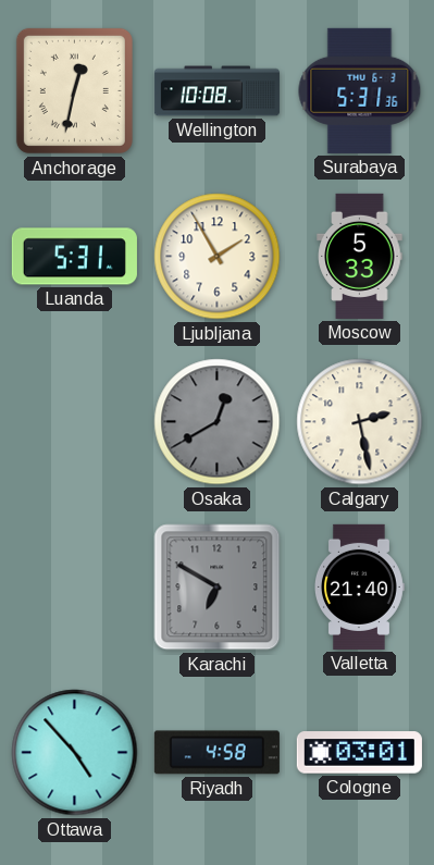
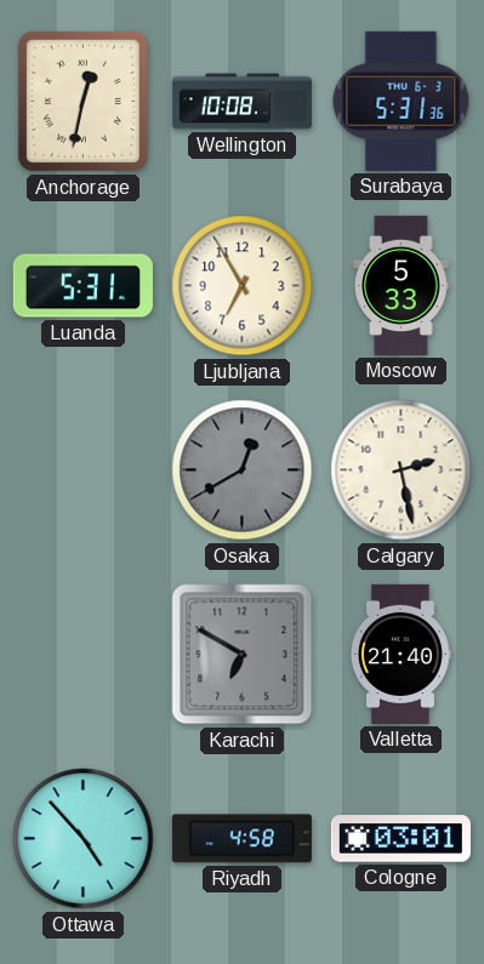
Ljubljana: 1:55 -> 6:55
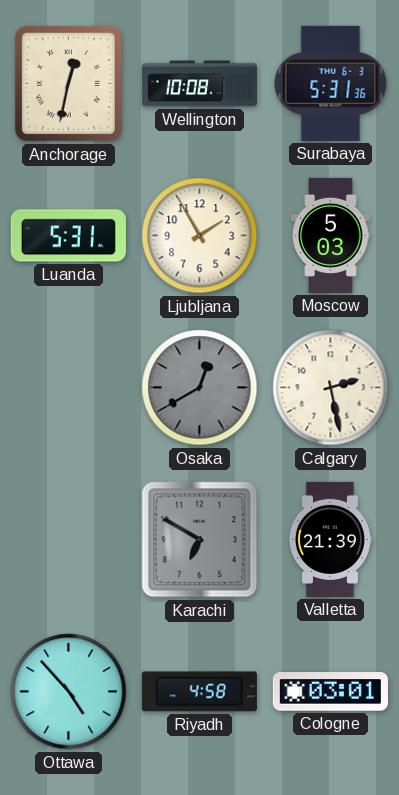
Ljubljana: 6:55 -> 1:55
Moscow: 5:33 -> 5:03
Valletta: 21:40 -> 21:39
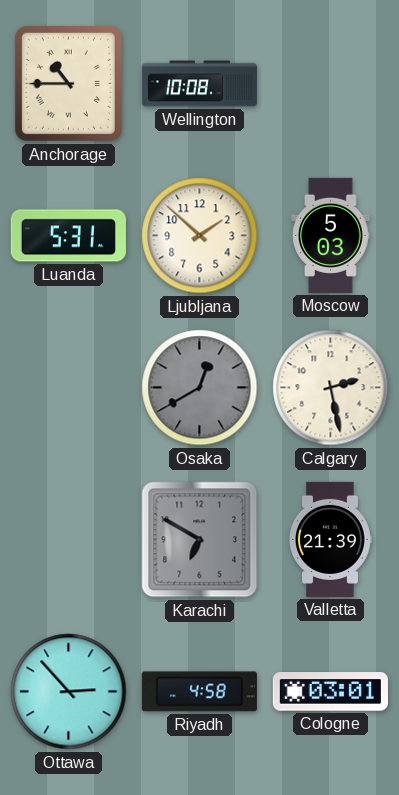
Anchorage: 12:32 -> 10:45
Surabaya: 5:31 -> none
Ljubljana: 1:55 -> 1:52
Ottawa: 4:53 -> 2:53
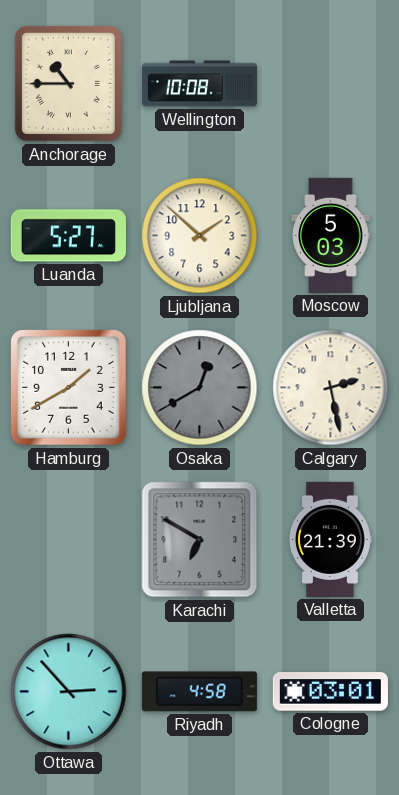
Luanda: 5:31 -> 5:27
Hamburg: none -> 1:40
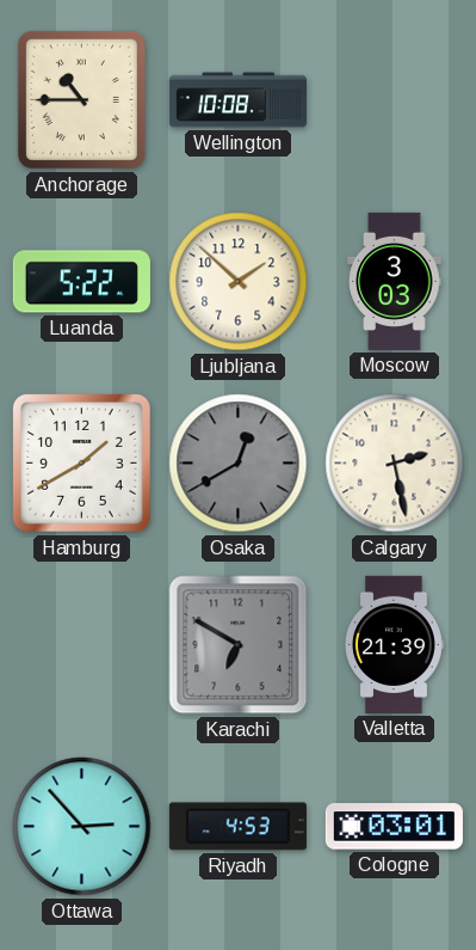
Luanda: 5:27 -> 5:22
Moscow: 5:03 -> 3:03
Riyadh: 4:58 -> 4:53
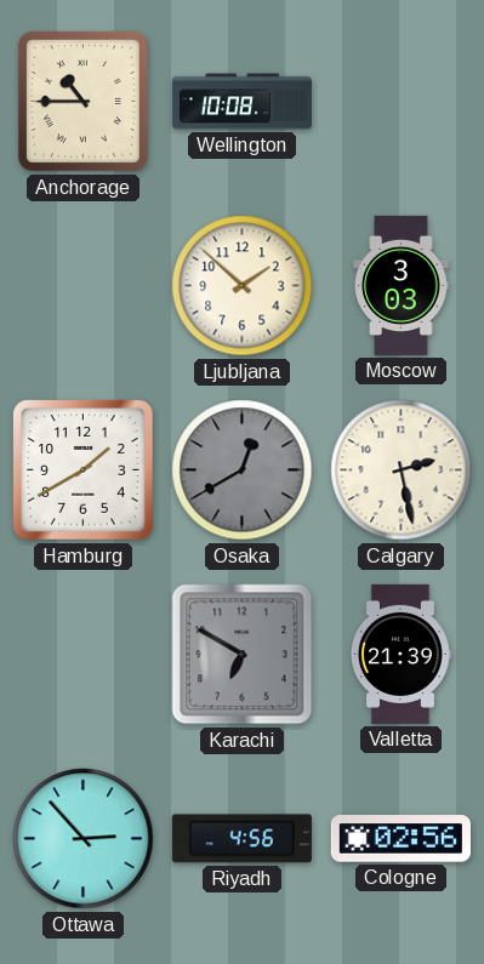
Luanda: 5:22 -> none
Riyadh: 4:53 -> 4:56
Cologne: 03:01 -> 02:56
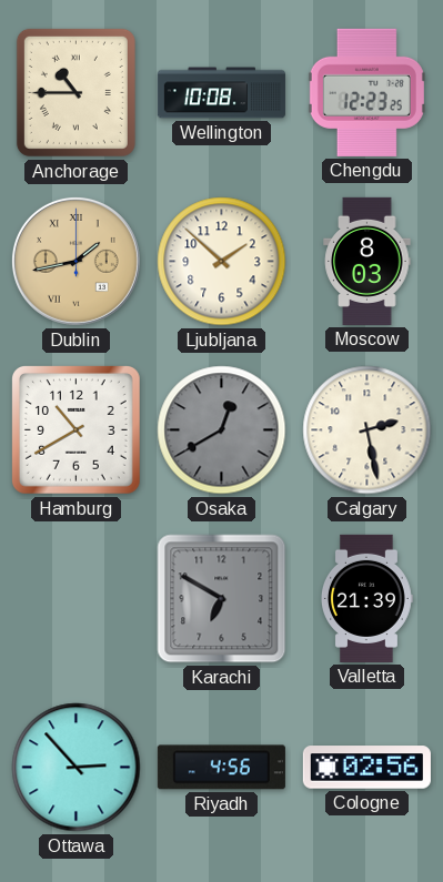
Chengdu: none -> 12:23
Dublin: none -> 1:43
Moscow: 3:03 -> 8:03
Hamburg: 1:40 -> 10:40
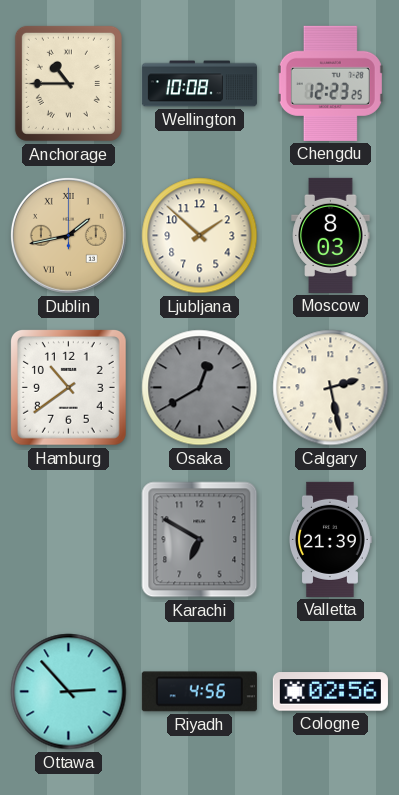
Hamburg: 10:40 -> 10:39
